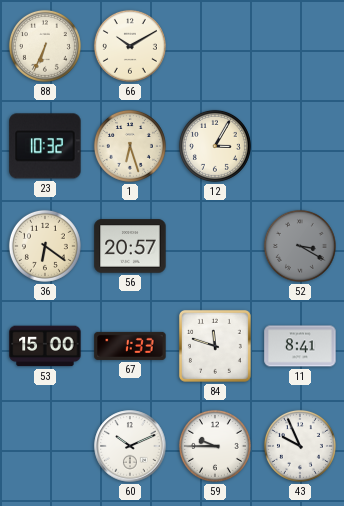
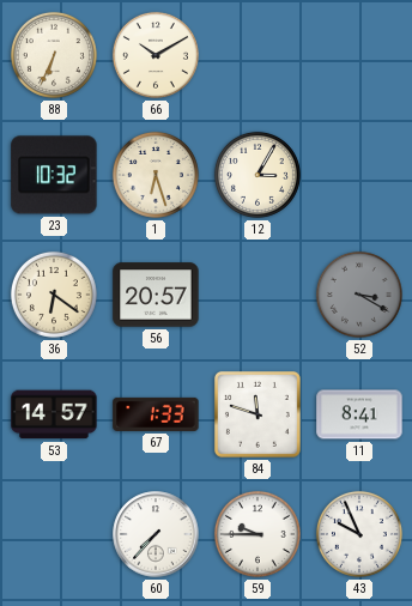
53: 15:00 -> 14:57
60: 10:11 -> 7:37
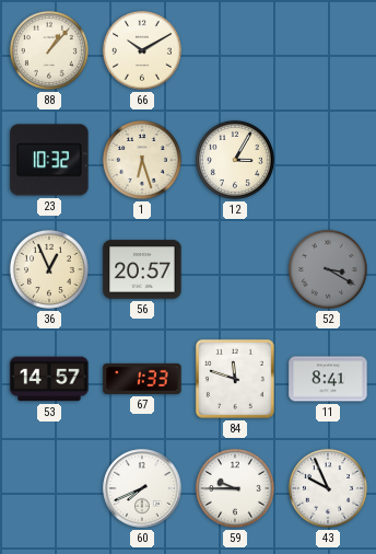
88: 6:34 -> 1:07
36: 6:21 -> 12:56
60: 7:37 -> 7:41
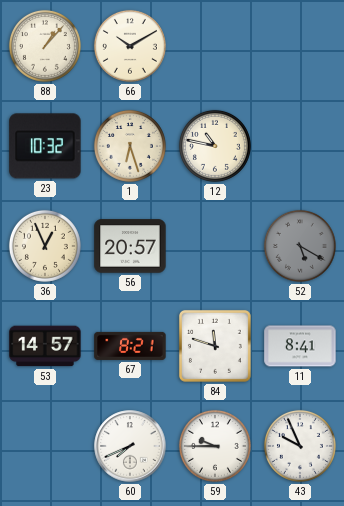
12: 3:05 -> 10:47
52: 3:20 -> 5:20
67: 1:33 -> 8:21
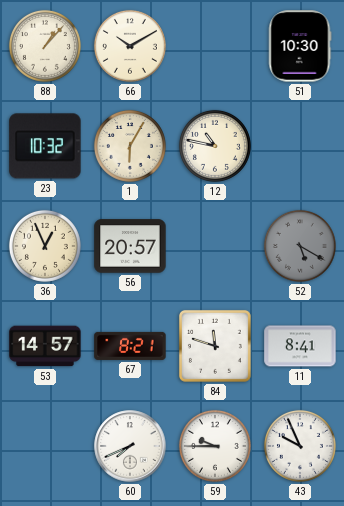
51: none -> 10:30
1: 6:27 -> 6:05
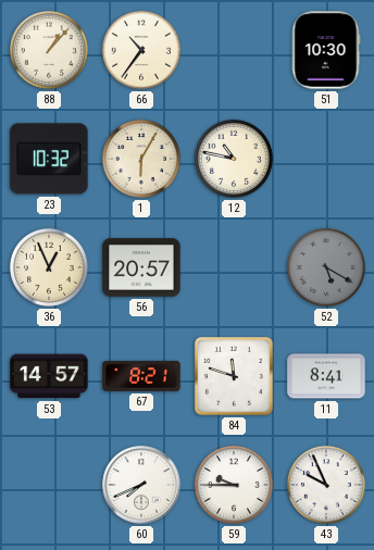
66: 10:10 -> 10:36
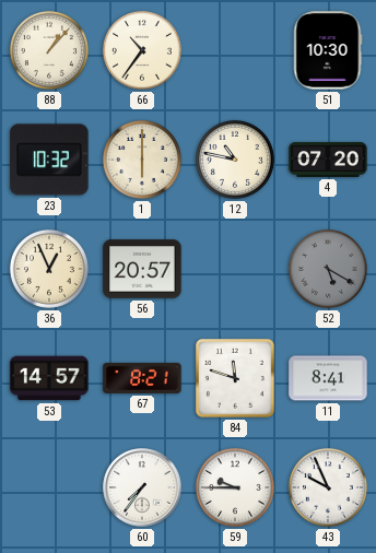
1: 6:05 -> 6:00
4: none -> 07:20
60: 7:41 -> 7:36
